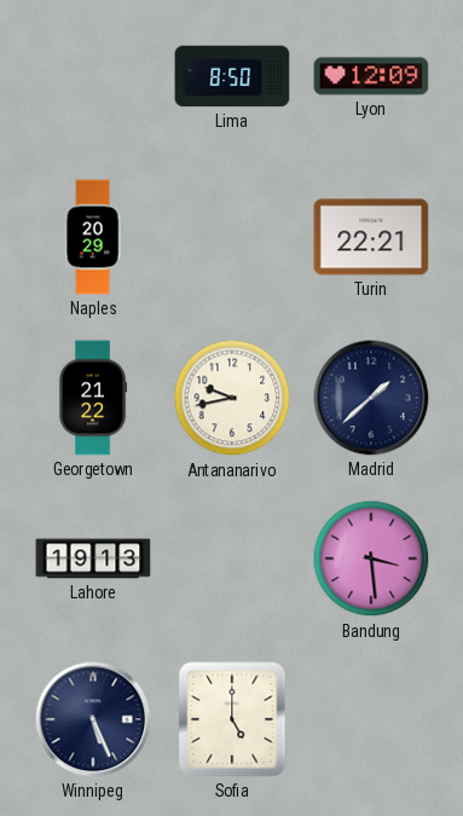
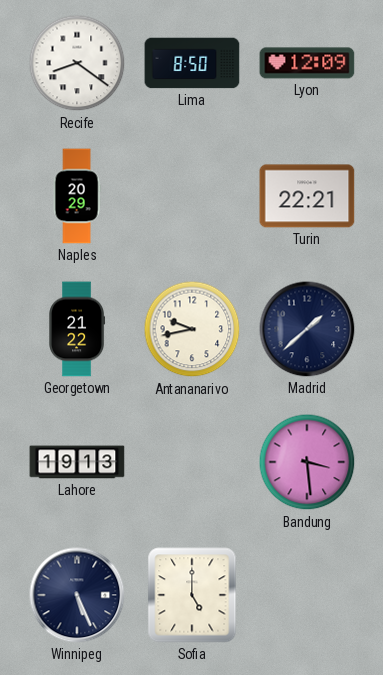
Recife: none -> 8:21
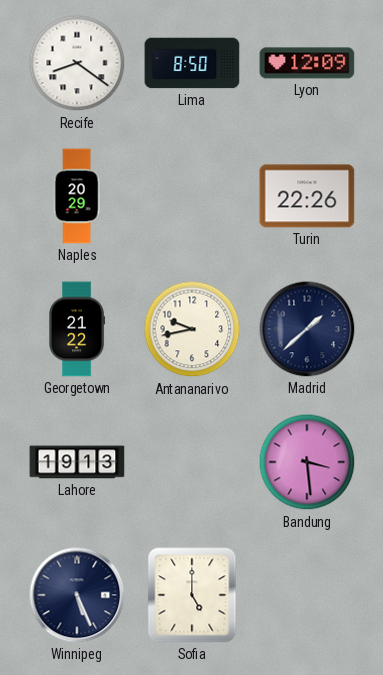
Turin: 22:21 -> 22:26
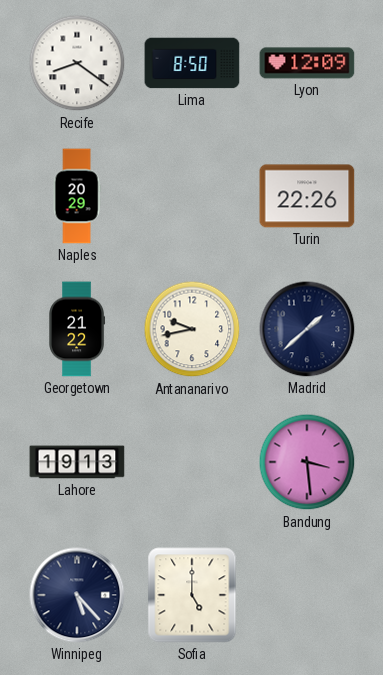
Winnipeg: 5:26 -> 5:23
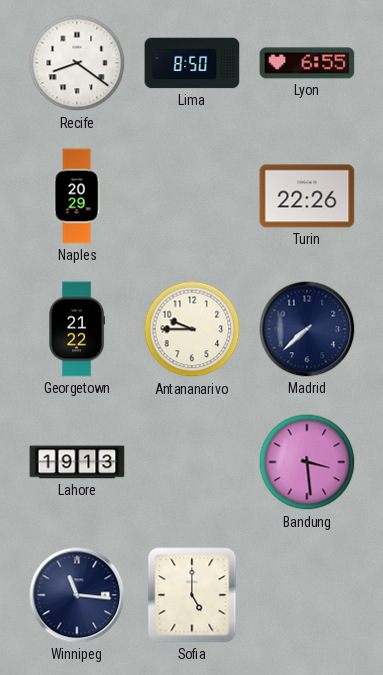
Lyon: 12:09 -> 6:55
Antananarivo: 9:43 -> 9:45
Madrid: 1:38 -> 7:38
Winnipeg: 5:23 -> 11:16
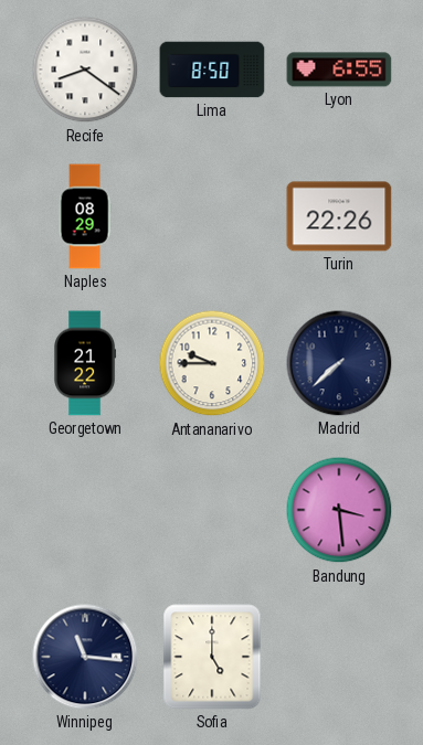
Naples: 20:29 -> 08:29
Lahore: 19:13 -> none
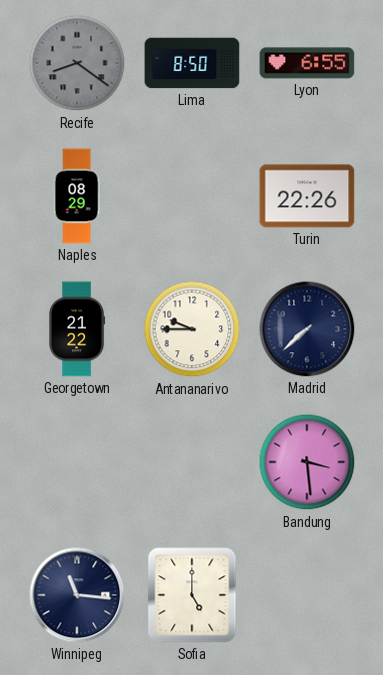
Recife dial: white -> grey
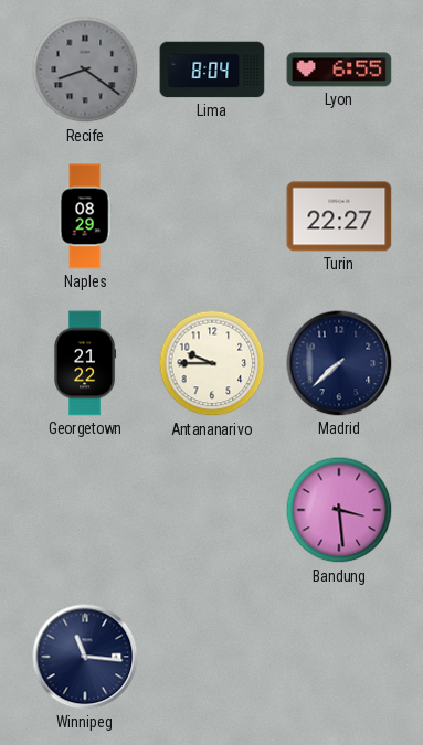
Lima: 8:50 -> 8:04
Turin: 22:26 -> 22:27
Sofia: 5:00 -> none
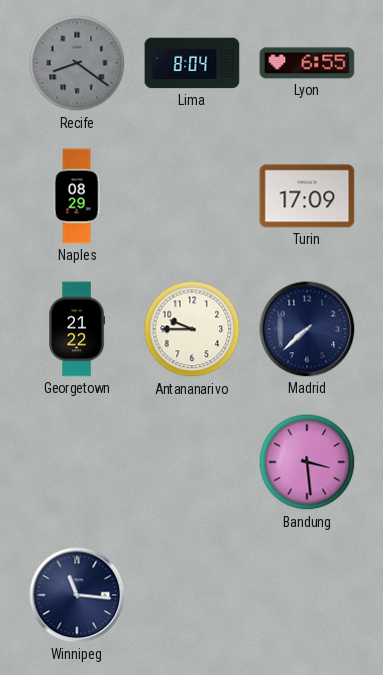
Turin: 22:27 -> 17:09
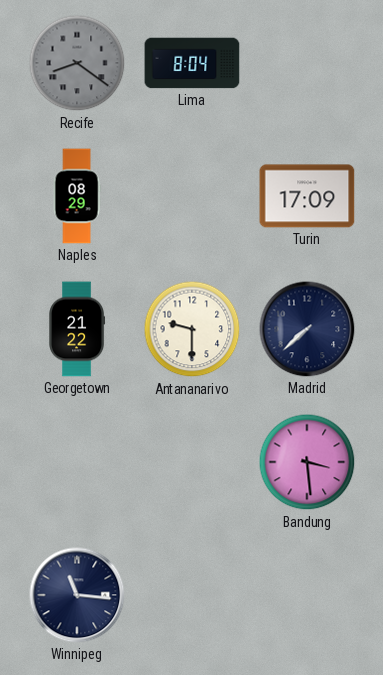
Lyon: 6:55 -> none
Antananarivo: 9:45 -> 9:30
